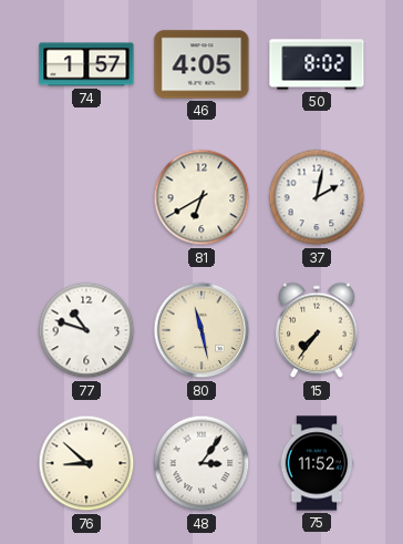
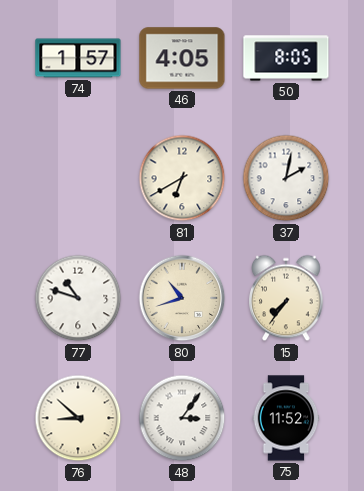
50: 8:02 -> 8:05
80: 11:28 -> 10:42
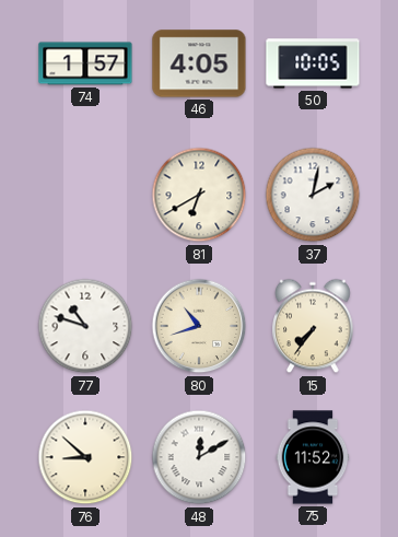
50: 8:05 -> 10:05
48: 3:06 -> 12:10
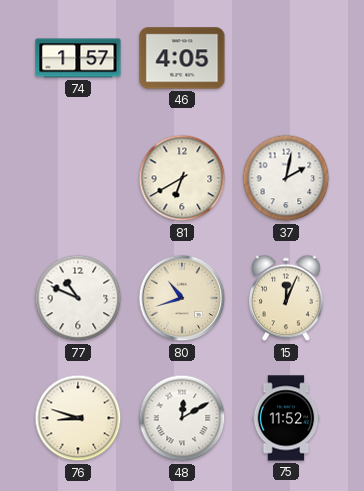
50: 10:05 -> none
77: 10:48 -> 10:49
15: 7:36 -> 12:04
76: 8:52 -> 8:48
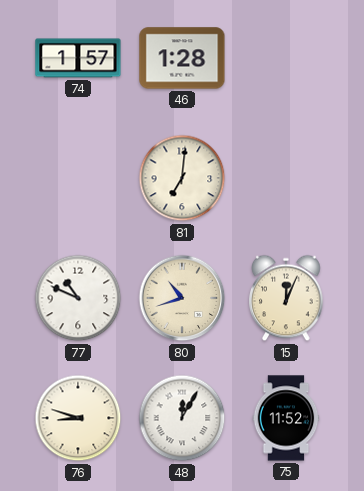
46: 4:05 -> 1:28
81: 6:40 -> 7:01
37: 2:02 -> none
48: 12:10 -> 12:05
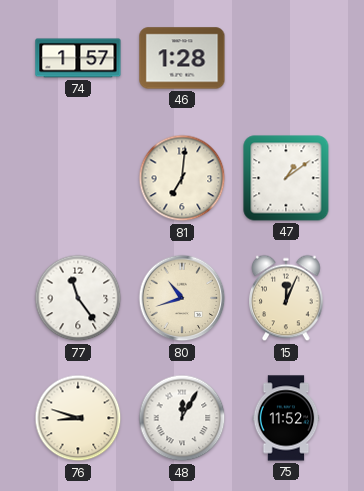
47: none -> 1:09
77: 10:49 -> 11:24
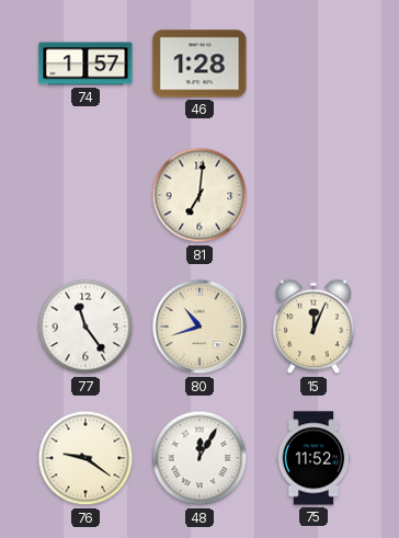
47: 1:09 -> none
76: 8:48 -> 9:21
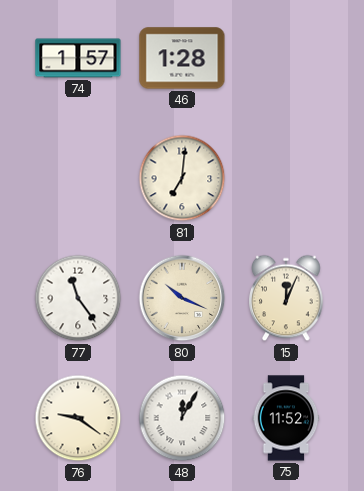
80: 10:42 -> 10:19
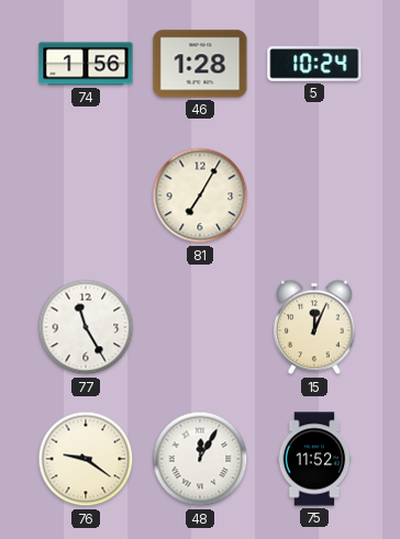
74: 1:57 -> 1:56
5: none -> 10:24
81: 7:01 -> 7:05
77: 11:24 -> 11:25
80: 10:19 -> none
